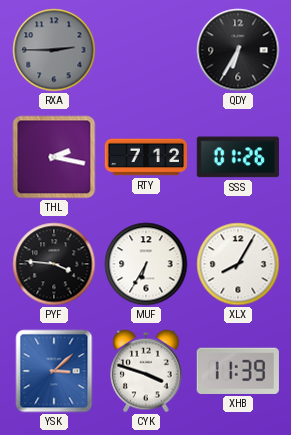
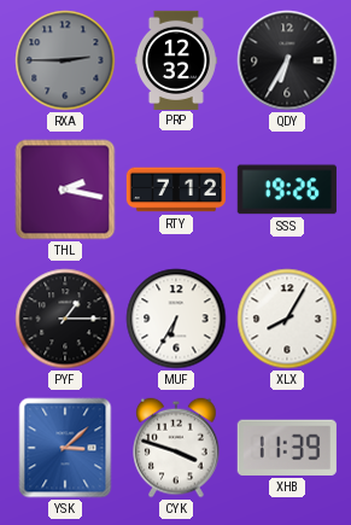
PRP: none -> 12:32
SSS: 01:26 -> 19:26
PYF: 3:46 -> 1:15
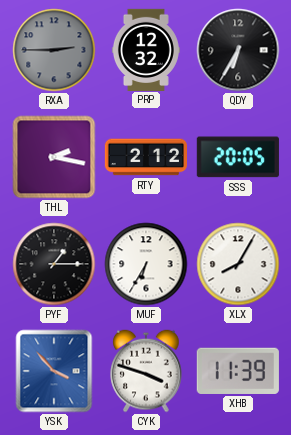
RTY: 7:12 -> 2:12
SSS: 19:26 -> 20:05
YSK: 3:08 -> 3:53
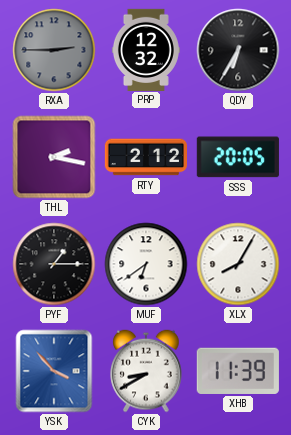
MUF: 6:35 -> 6:39
CYK: 3:48 -> 8:40
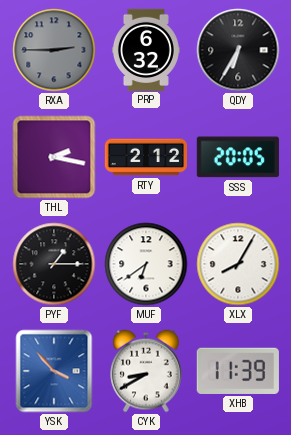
PRP: 12:32 -> 6:32
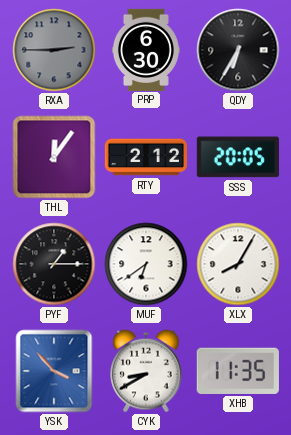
PRP: 6:32 -> 6:30
THL: 2:17 -> 12:06
XHB: 11:39 -> 11:35
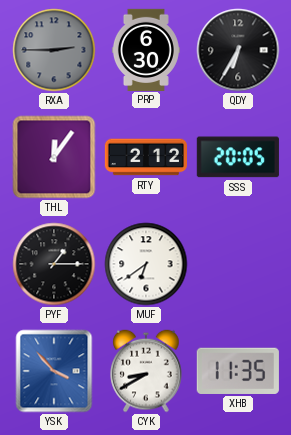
XLX: 8:05 -> none
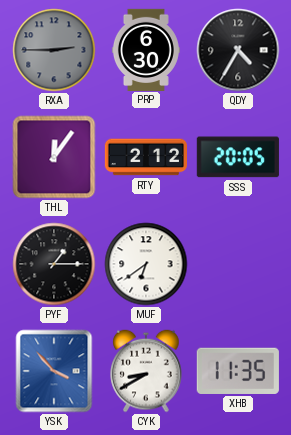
QDY: 6:35 -> 4:35
